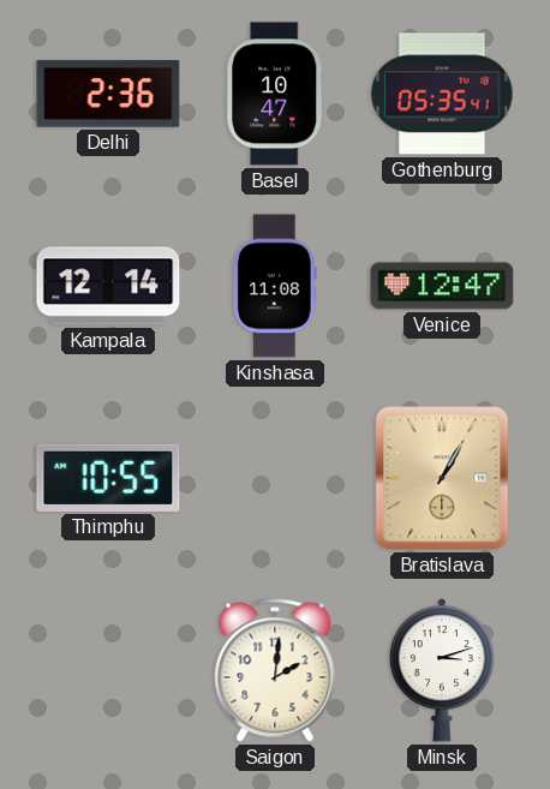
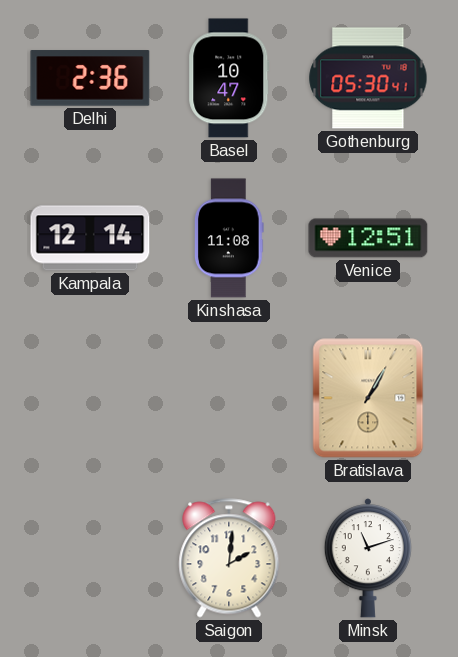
Gothenburg: 05:35 -> 05:30
Venice: 12:47 -> 12:51
Thimphu: 10:55 -> none
Minsk: 3:12 -> 11:12
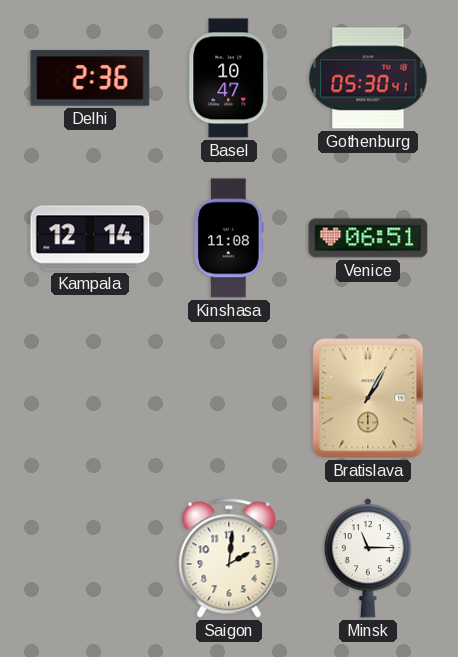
Venice: 12:51 -> 06:51
Minsk: 11:12 -> 11:15
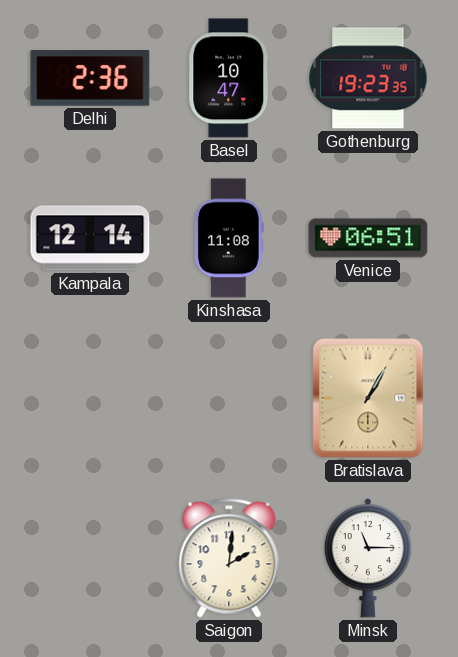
Gothenburg: 05:30 -> 19:23
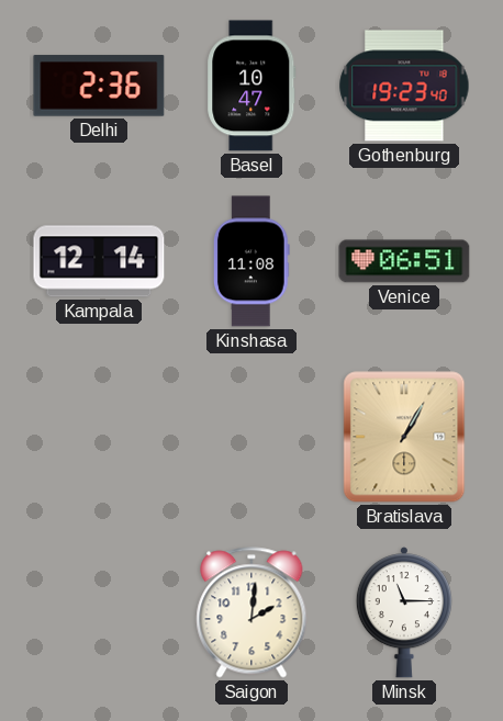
Gothenburg: 19:23:35 -> 19:23:40
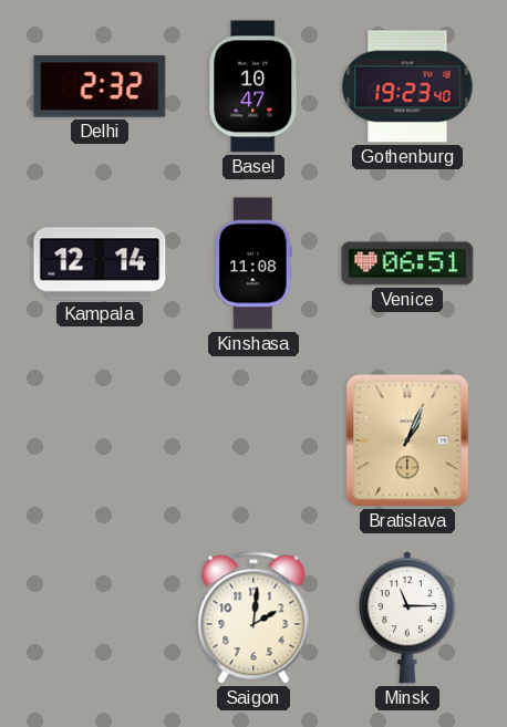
Delhi: 2:36 -> 2:32
Bratislava: 1:05 -> 1:04
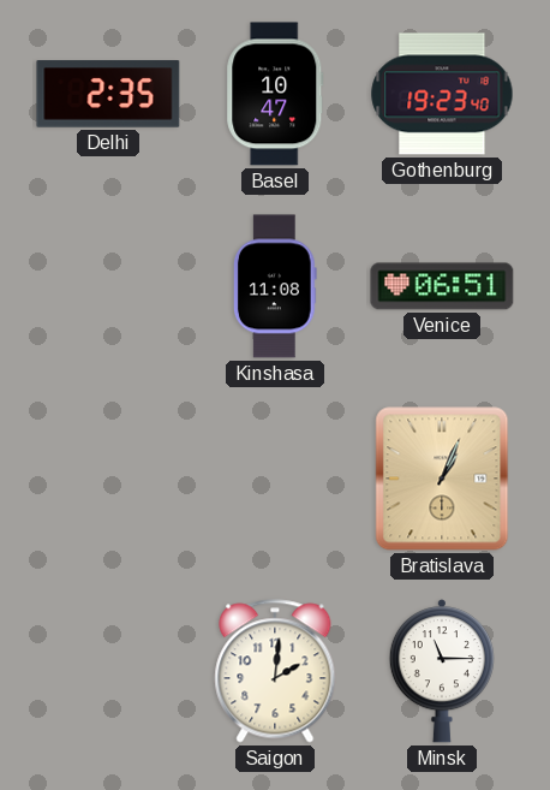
Delhi: 2:32 -> 2:35
Kampala: 12:14 -> none
